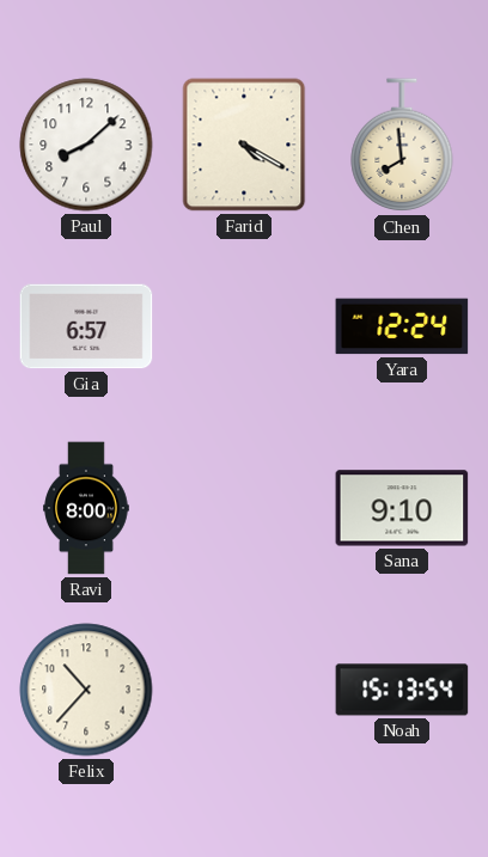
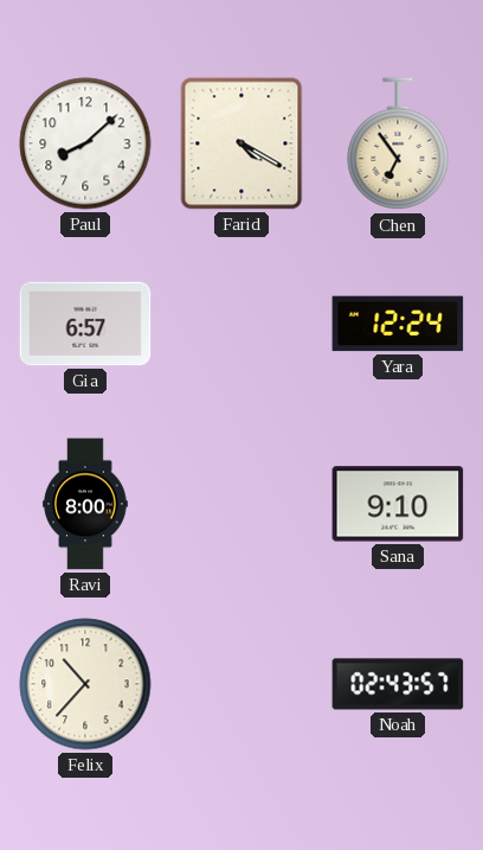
Chen: 7:59 -> 6:54
Noah: 15:13 -> 02:43
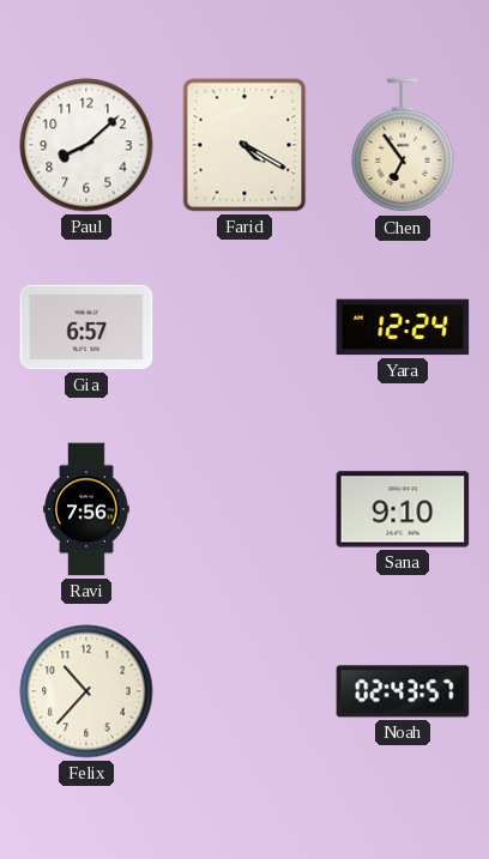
Ravi: 8:00 -> 7:56
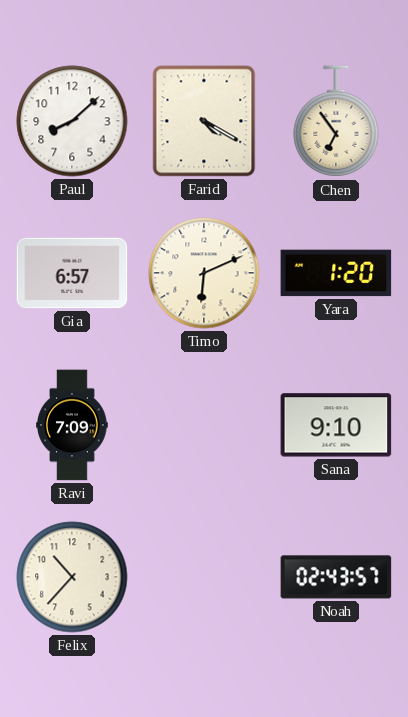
Timo: none -> 6:11
Yara: 12:24 -> 1:20
Ravi: 7:56 -> 7:09
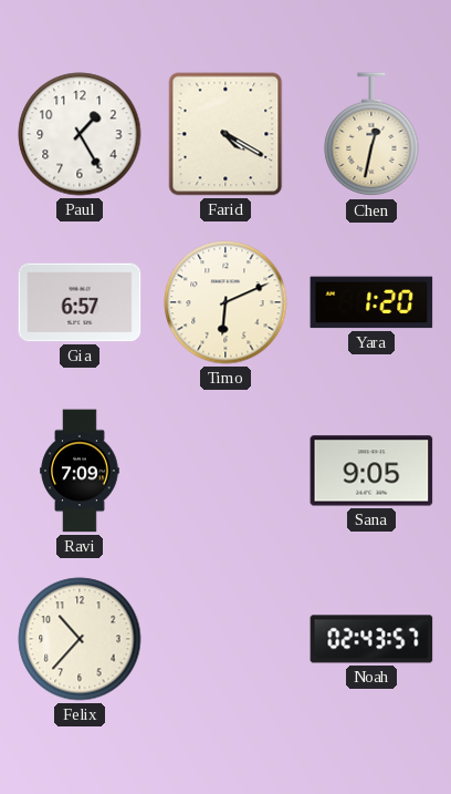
Paul: 8:08 -> 1:25
Chen: 6:54 -> 12:32
Sana: 9:10 -> 9:05
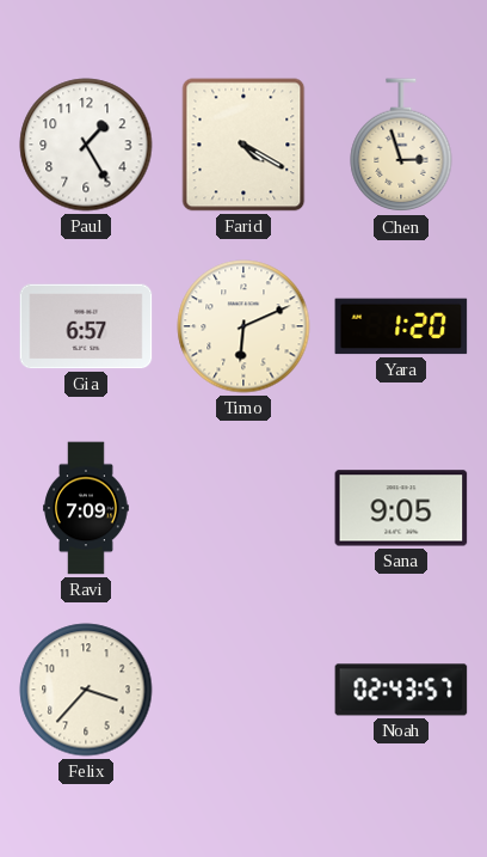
Chen: 12:32 -> 2:57
Felix: 10:37 -> 3:37
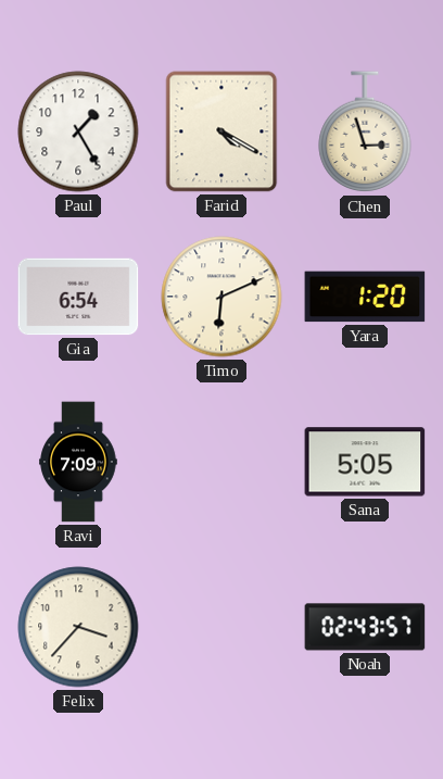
Gia: 6:57 -> 6:54
Sana: 9:05 -> 5:05
